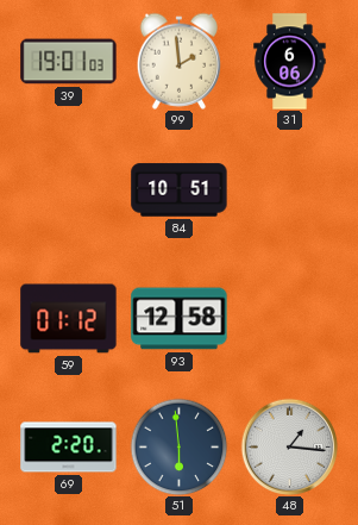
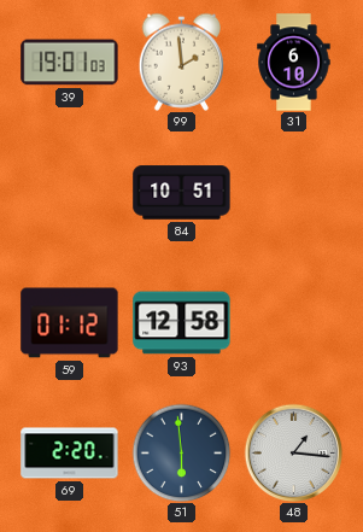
31: 6:06 -> 6:10
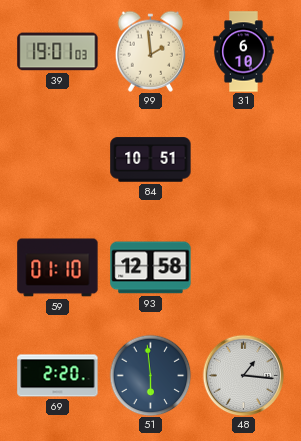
59: 01:12 -> 01:10
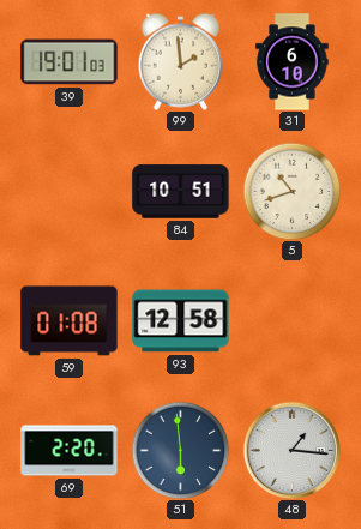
5: none -> 10:42
59: 01:10 -> 01:08
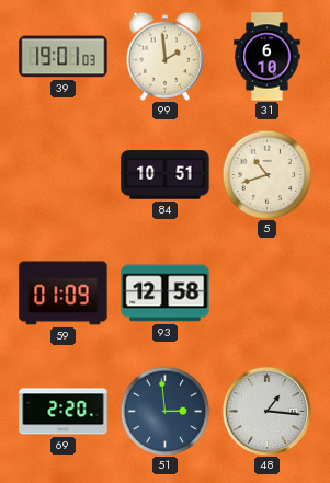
59: 01:08 -> 01:09
51: 5:59 -> 2:59
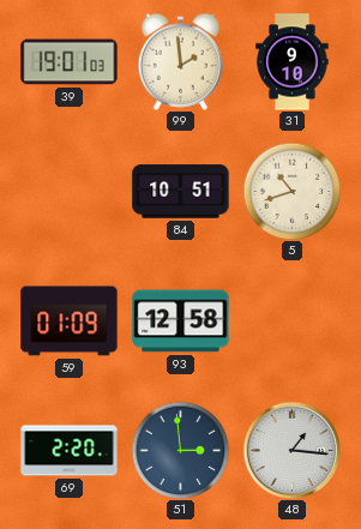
31: 6:10 -> 9:10
